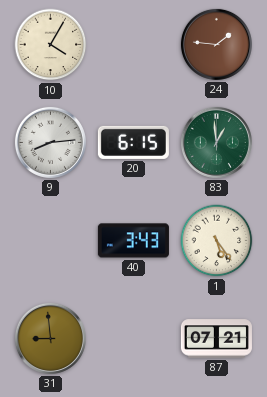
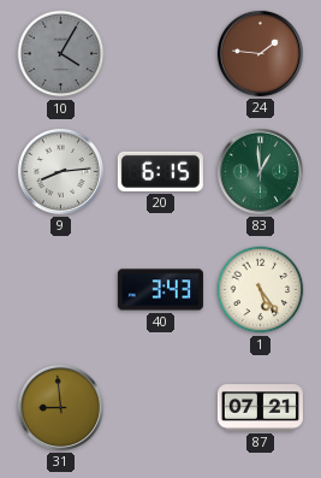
10 dial: cream -> grey
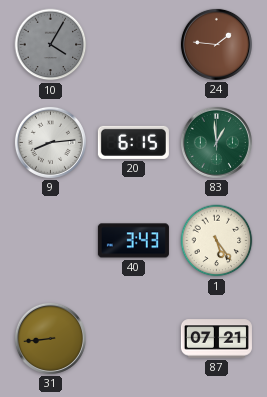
31: 8:59 -> 8:44
